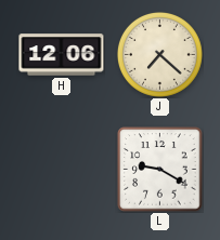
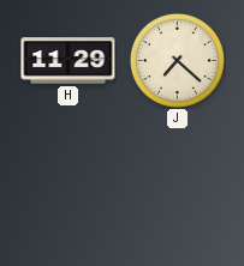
H: 12:06 -> 11:29
L: 9:20 -> none
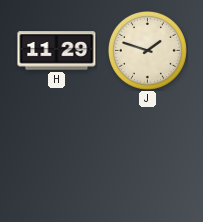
J: 7:22 -> 1:48
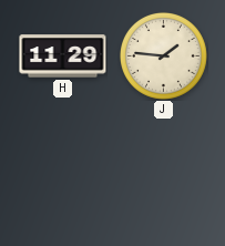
J: 1:48 -> 1:46
